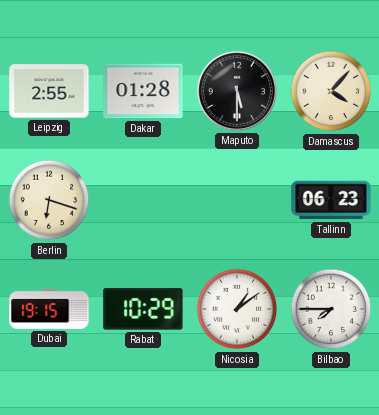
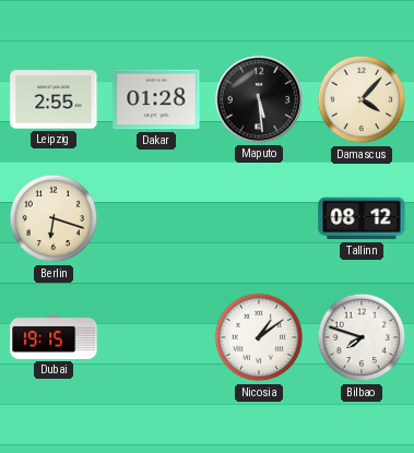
Maputo: 5:30 -> 5:29
Tallinn: 06:23 -> 08:12
Rabat: 10:29 -> none
Bilbao: 7:45 -> 7:48
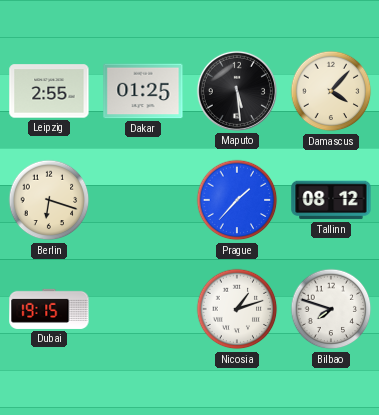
Dakar: 01:28 -> 01:25
Prague: none -> 1:37
Nicosia: 1:09 -> 1:12
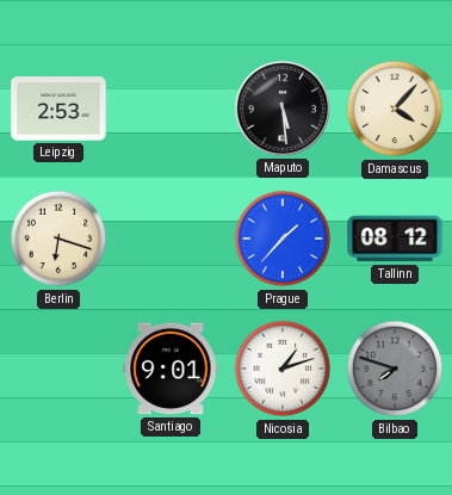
Leipzig: 2:55 -> 2:53
Dakar: 01:25 -> none
Dubai: 19:15 -> none
Santiago: none -> 9:01
Bilbao dial: white -> grey
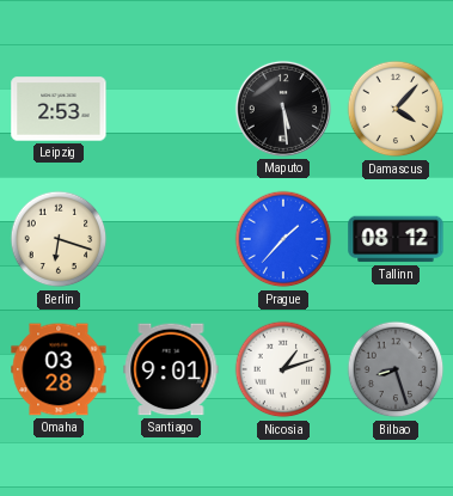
Omaha: none -> 03:28
Bilbao: 7:48 -> 8:27
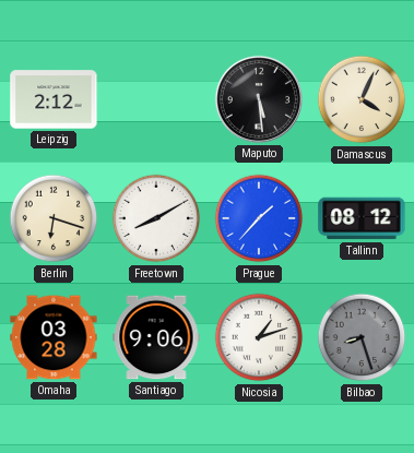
Leipzig: 2:53 -> 2:12
Damascus: 4:07 -> 4:04
Freetown: none -> 8:10
Santiago: 9:01 -> 9:06
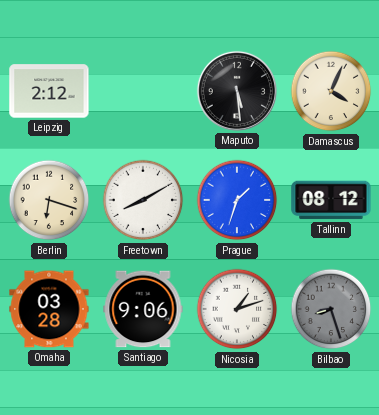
Prague: 1:37 -> 1:33
